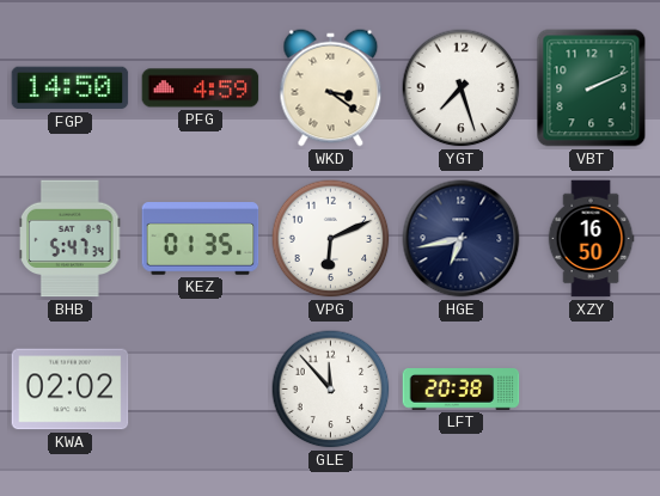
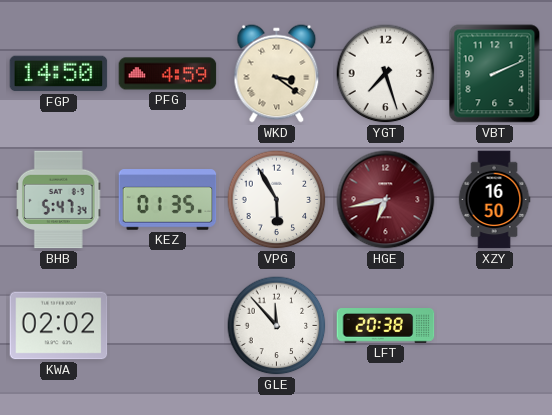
VPG: 6:11 -> 5:55
HGE dial: navy -> burgundy
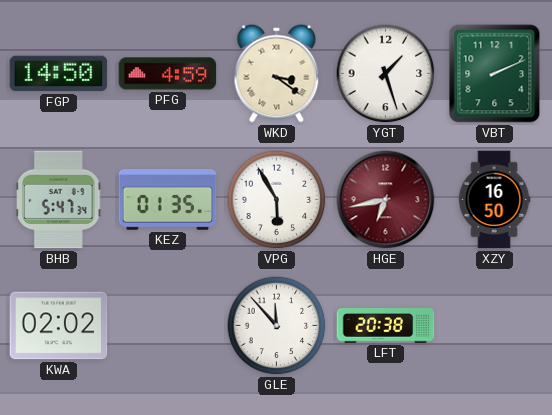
YGT: 7:27 -> 1:27
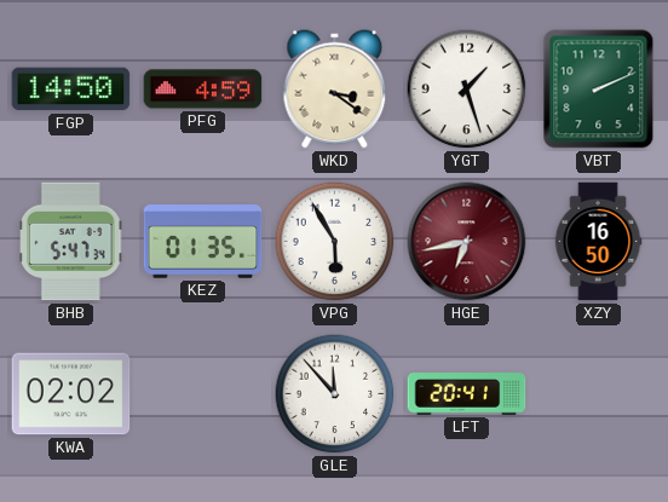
LFT: 20:38 -> 20:41
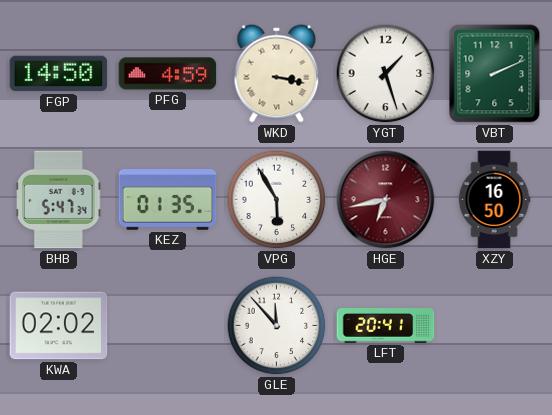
WKD: 3:21 -> 3:17
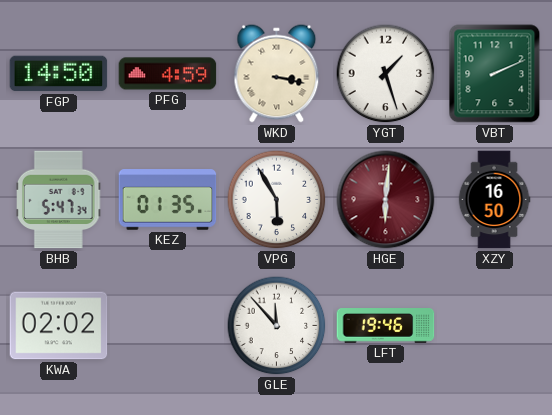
HGE: 6:43 -> 6:01
LFT: 20:41 -> 19:46
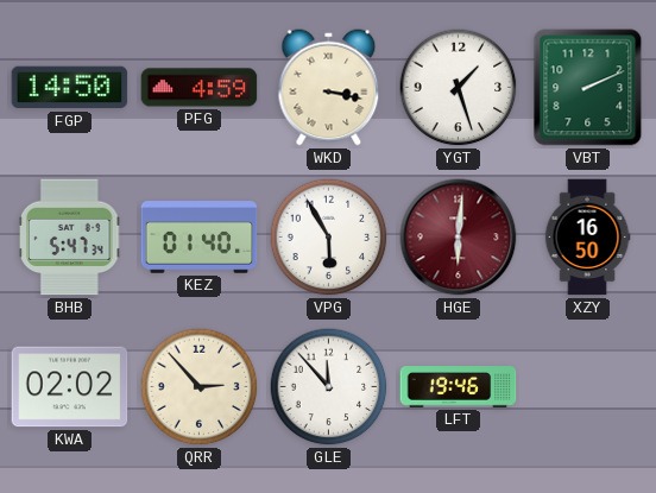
KEZ: 01:35 -> 01:40
QRR: none -> 2:53
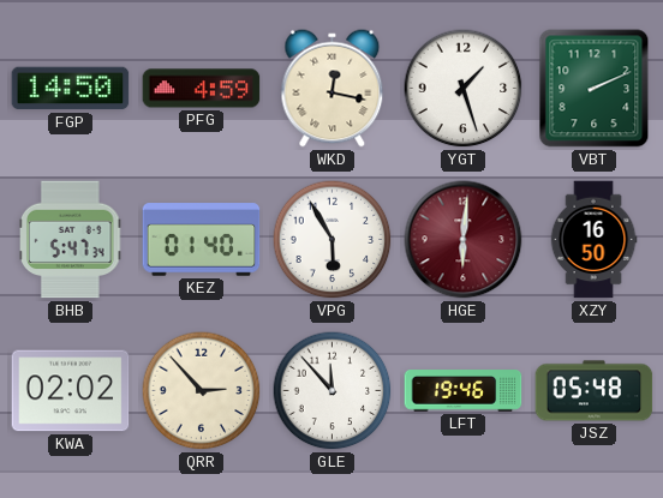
WKD: 3:17 -> 12:17
JSZ: none -> 05:48
